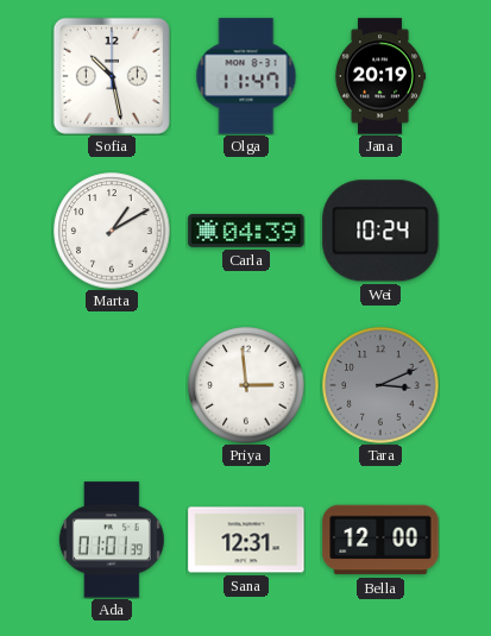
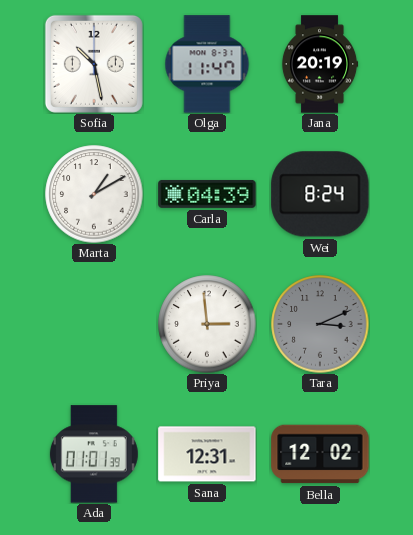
Wei: 10:24 -> 8:24
Bella: 12:00 -> 12:02
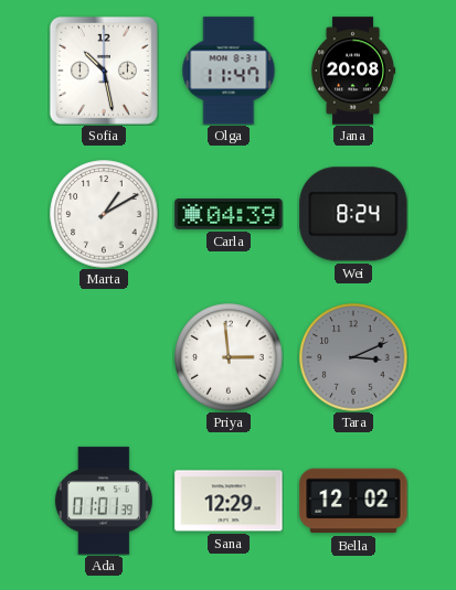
Jana: 20:19 -> 20:08
Sana: 12:31 -> 12:29
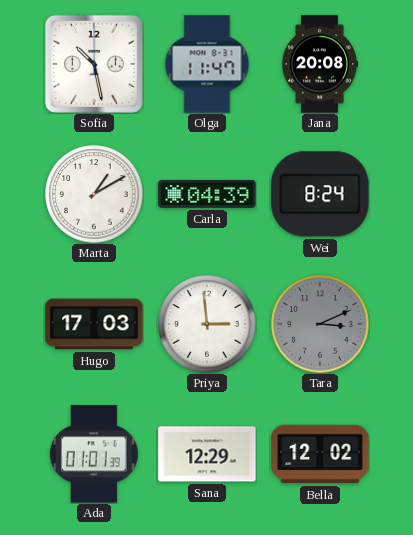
Hugo: none -> 17:03
